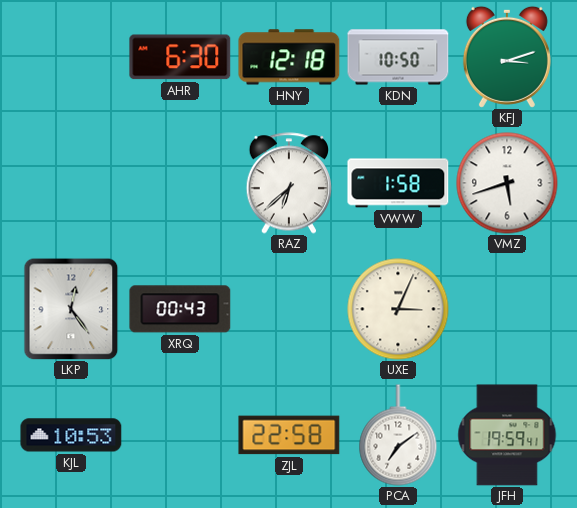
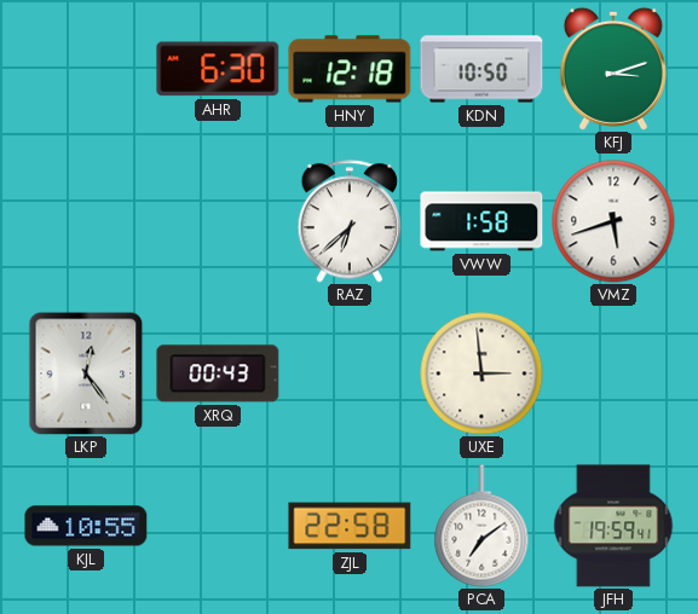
UXE: 3:04 -> 2:59
KJL: 10:53 -> 10:55
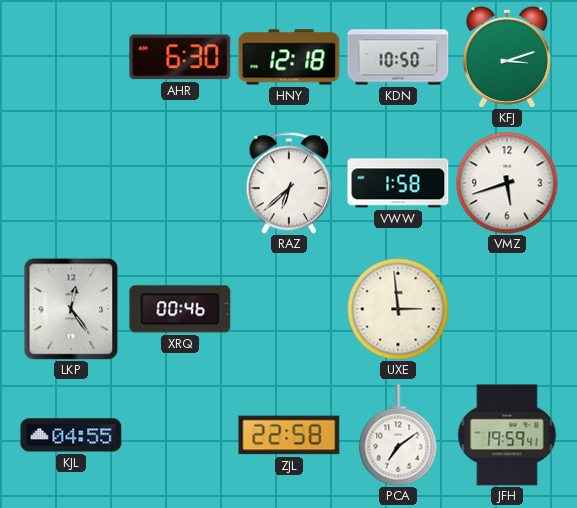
XRQ: 00:43 -> 00:46
KJL: 10:55 -> 04:55
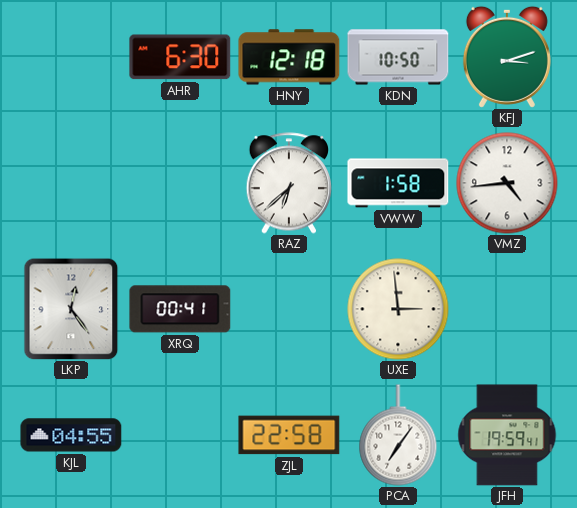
VMZ: 5:42 -> 4:44
XRQ: 00:46 -> 00:41
PCA: 7:09 -> 7:06
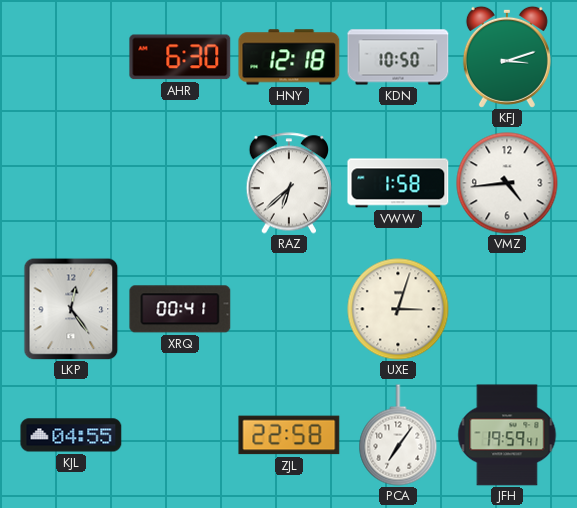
UXE: 2:59 -> 3:03
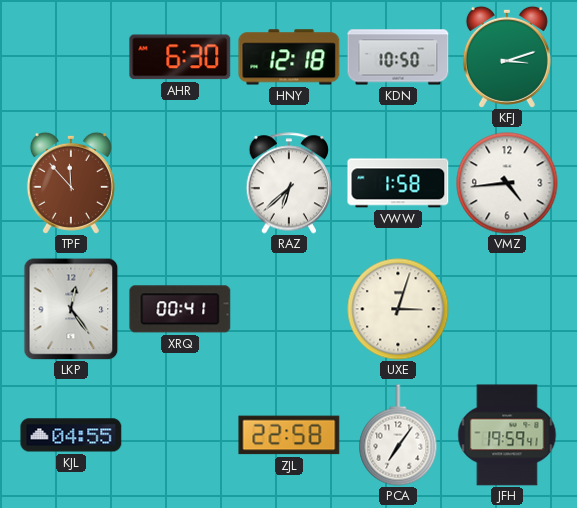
TPF: none -> 11:53
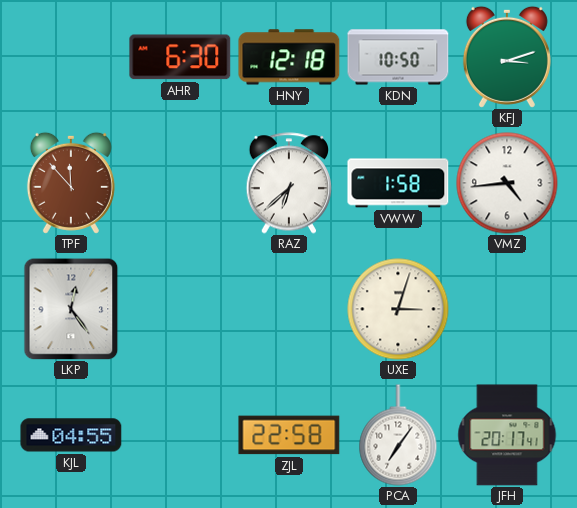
XRQ: 00:41 -> none
JFH: 19:59 -> 20:17
